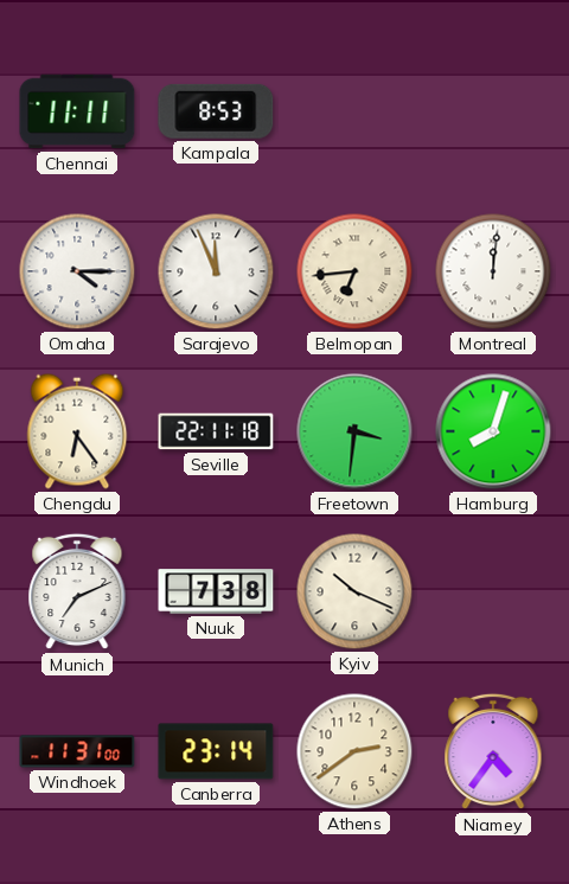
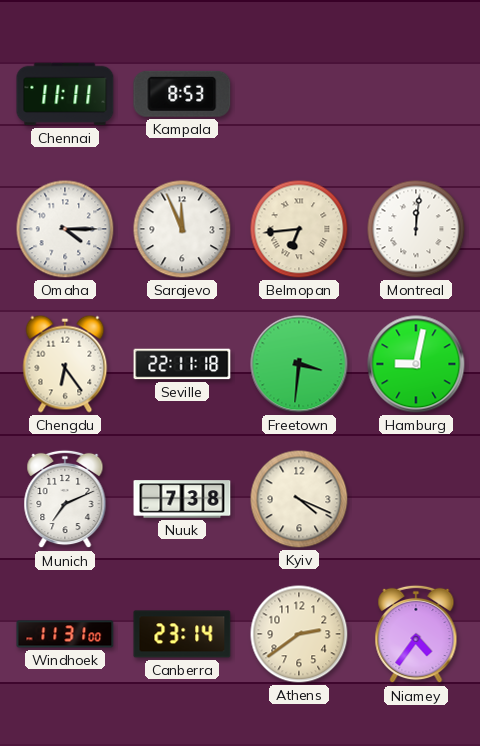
Hamburg: 8:03 -> 9:02
Kyiv: 10:19 -> 4:19
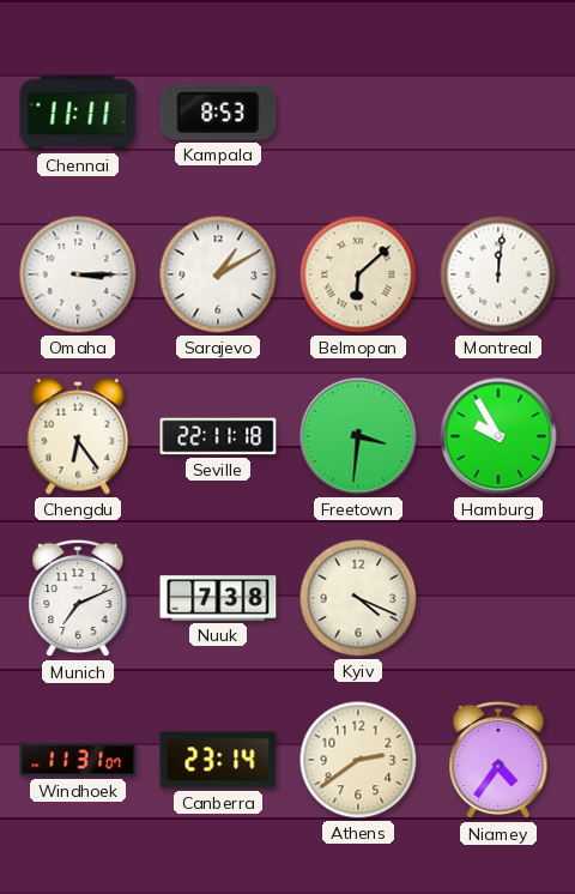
Omaha: 4:15 -> 3:15
Sarajevo: 11:56 -> 1:10
Belmopan: 6:44 -> 6:08
Hamburg: 9:02 -> 9:55
Windhoek: 11:31:00 -> 11:31:07
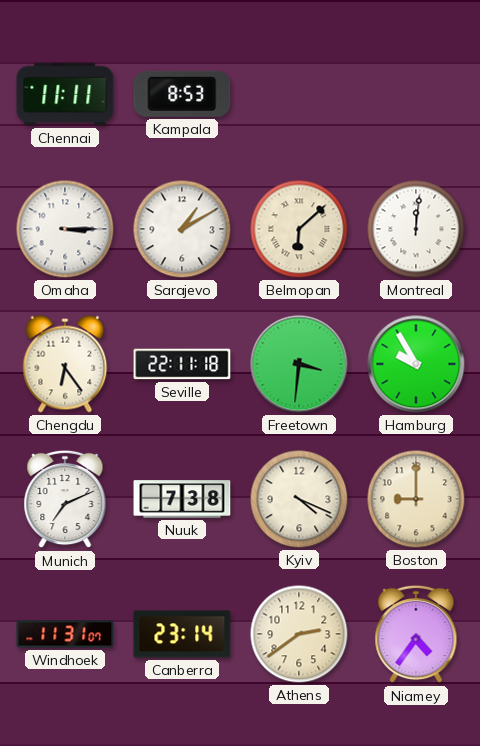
Boston: none -> 9:00
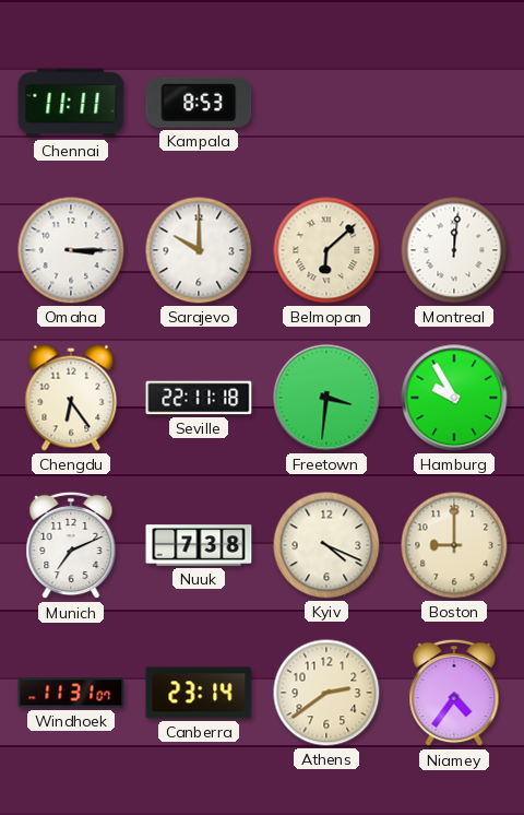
Sarajevo: 1:10 -> 10:00
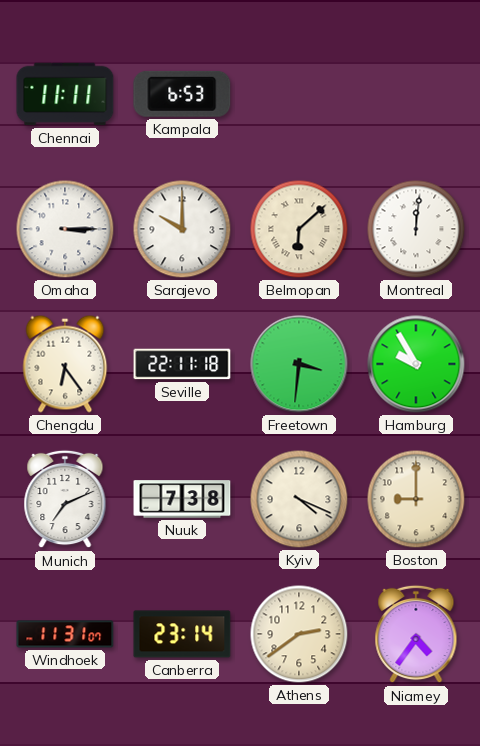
Kampala: 8:53 -> 6:53
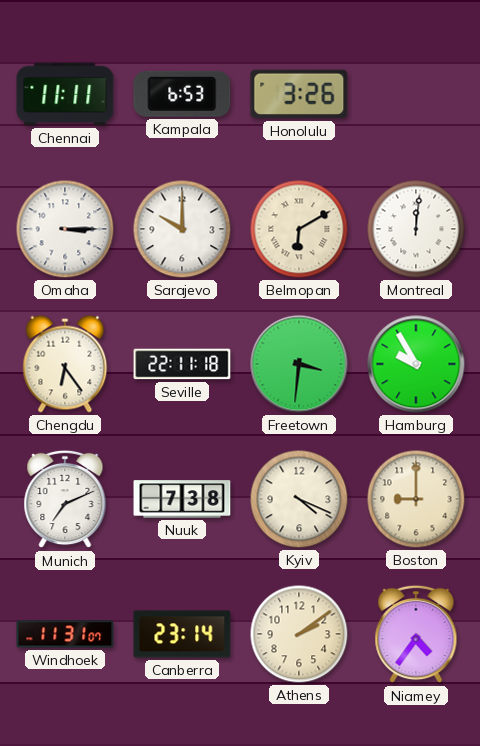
Honolulu: none -> 3:26
Belmopan: 6:08 -> 6:10
Athens: 2:39 -> 2:09
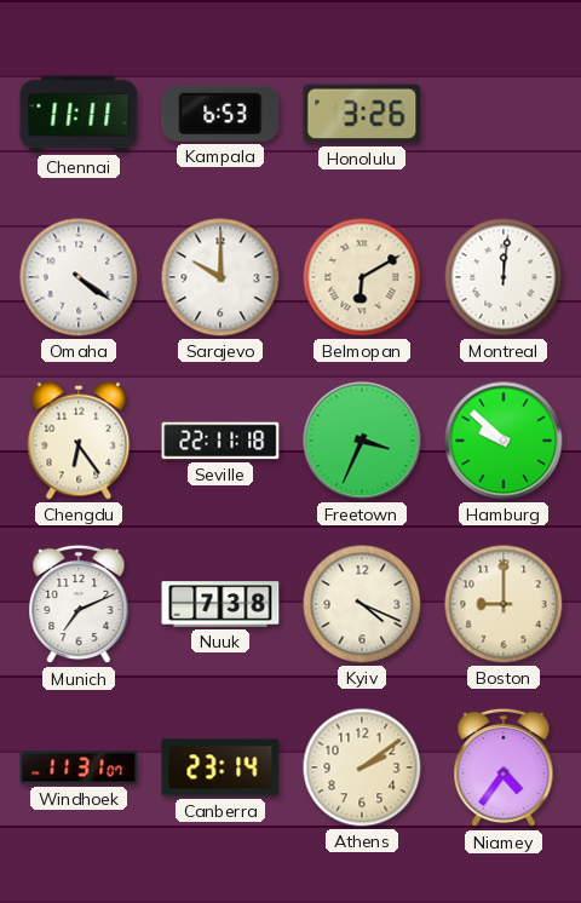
Omaha: 3:15 -> 4:21
Freetown: 3:31 -> 3:34
Hamburg: 9:55 -> 9:52
